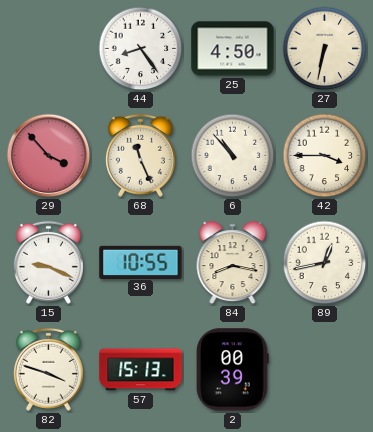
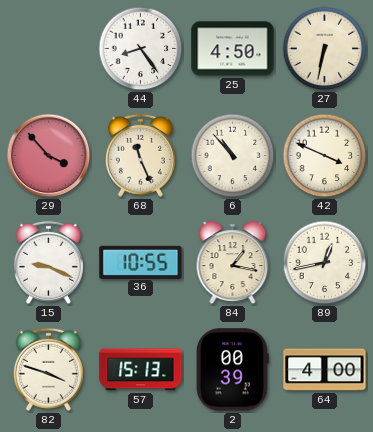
42: 3:45 -> 3:49
84: 8:17 -> 1:17
64: none -> 4:00
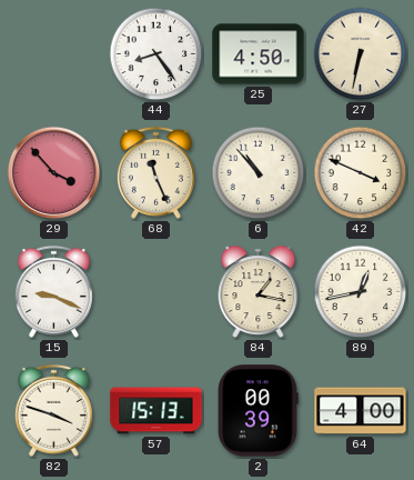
36: 10:55 -> none
